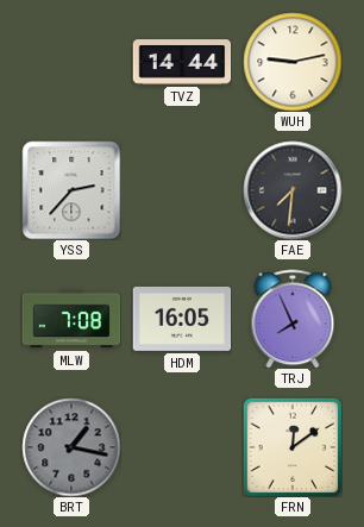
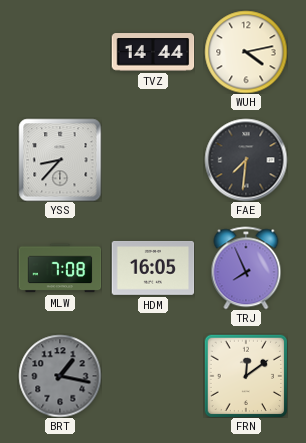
WUH: 9:13 -> 4:13
YSS: 2:37 -> 8:37
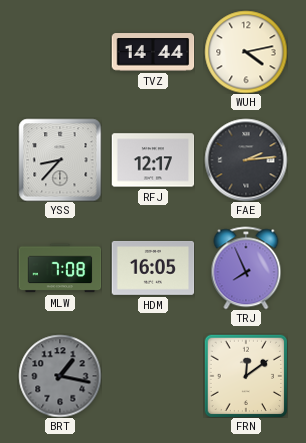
RFJ: none -> 12:17
FAE: 7:31 -> 2:14
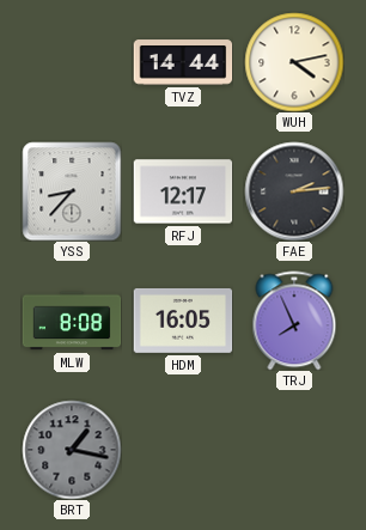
MLW: 7:08 -> 8:08
FRN: 12:09 -> none
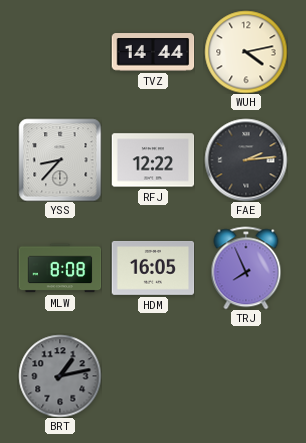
RFJ: 12:17 -> 12:22
BRT: 1:17 -> 1:13
